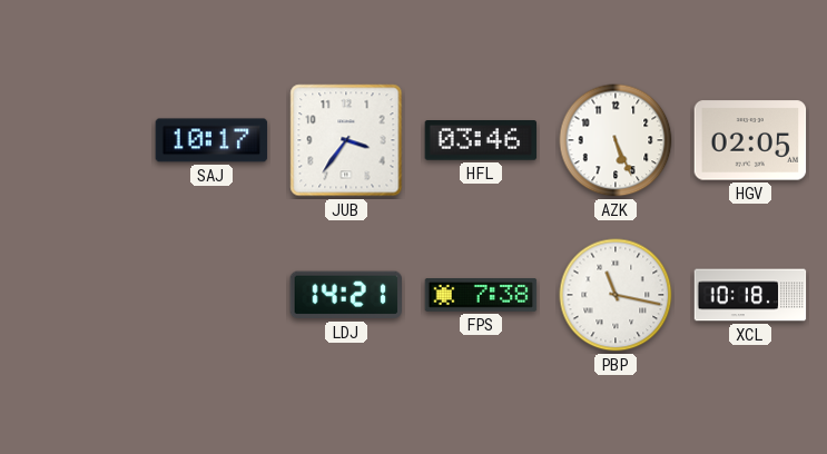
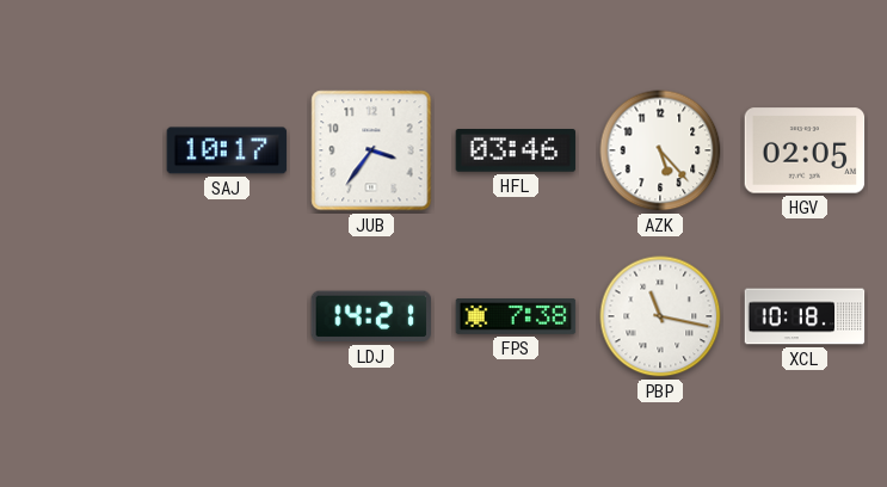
AZK: 5:26 -> 5:23
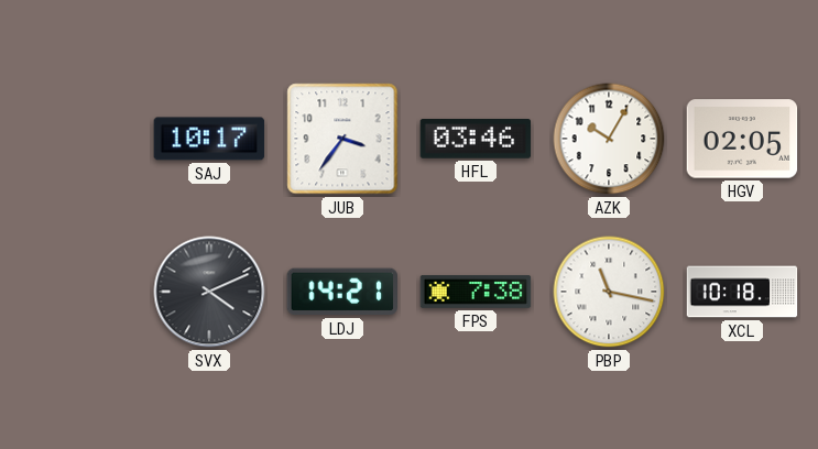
AZK: 5:23 -> 10:05
SVX: none -> 4:11
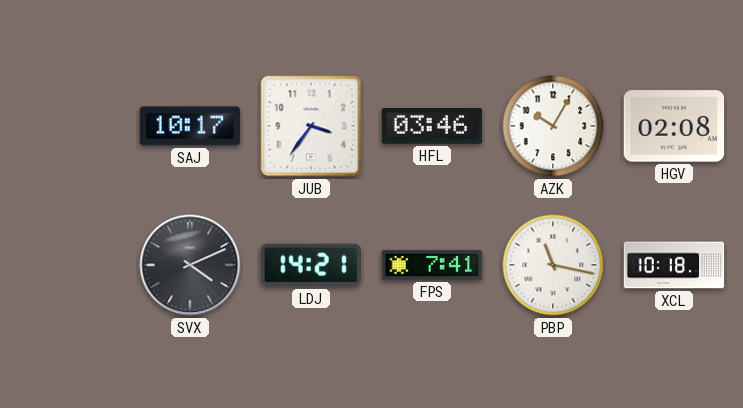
HGV: 02:05 -> 02:08
FPS: 7:38 -> 7:41
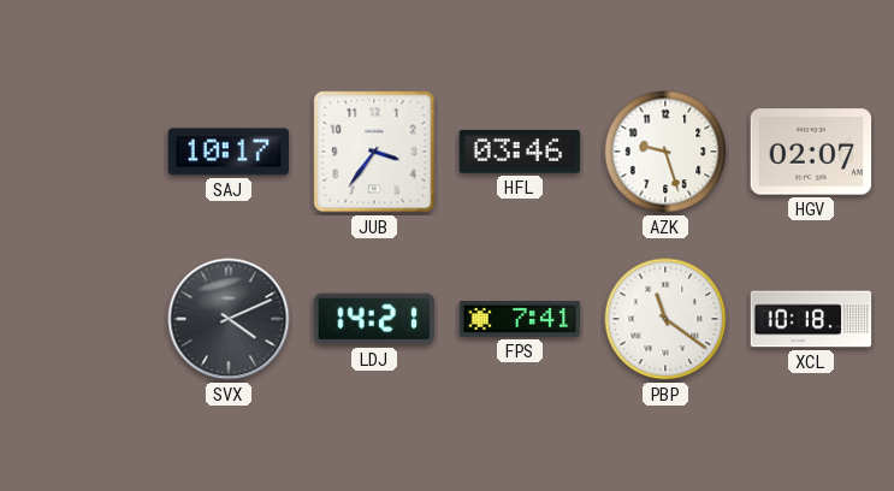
AZK: 10:05 -> 9:27
HGV: 02:08 -> 02:07
PBP: 11:17 -> 11:21
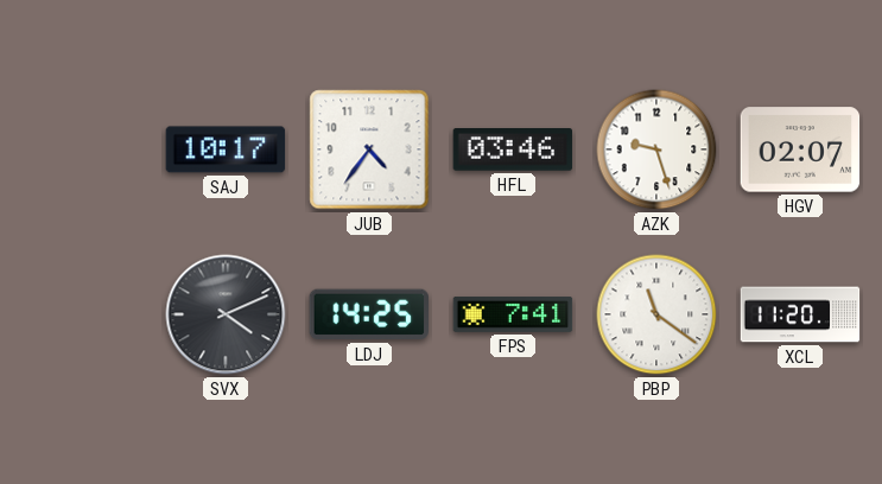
JUB: 3:36 -> 4:36
LDJ: 14:21 -> 14:25
XCL: 10:18 -> 11:20
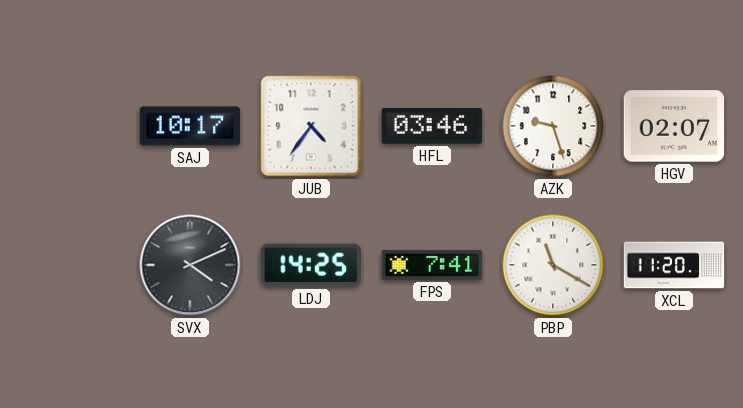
PBP: 11:21 -> 11:20
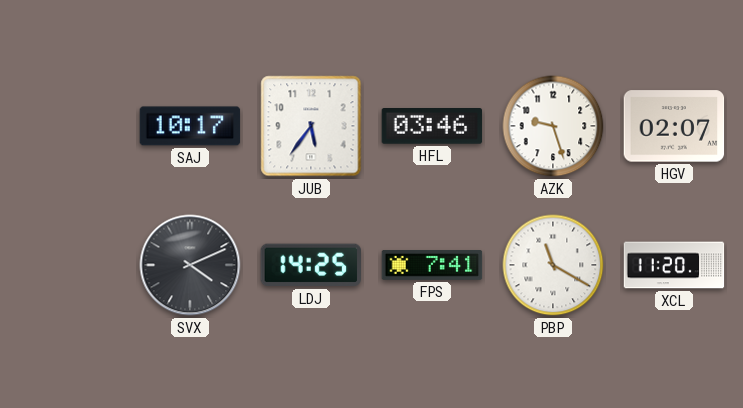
JUB: 4:36 -> 5:36
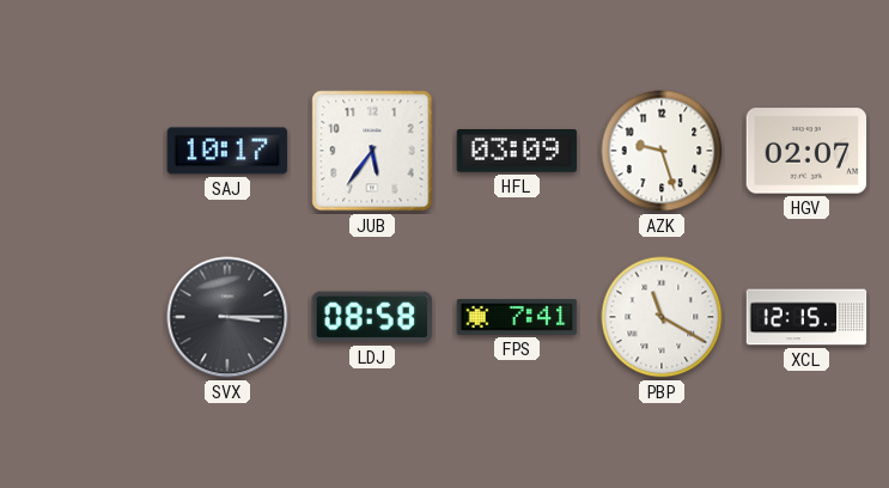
HFL: 03:46 -> 03:09
SVX: 4:11 -> 3:15
LDJ: 14:25 -> 08:58
XCL: 11:20 -> 12:15
